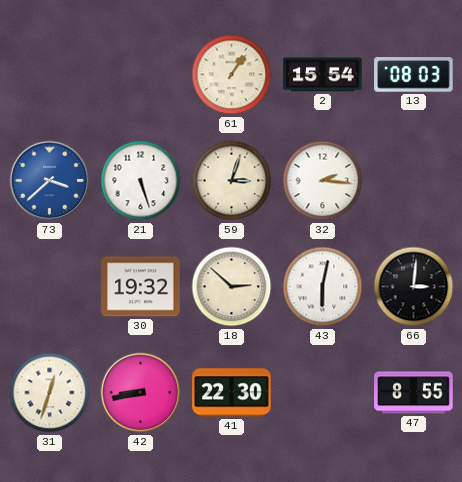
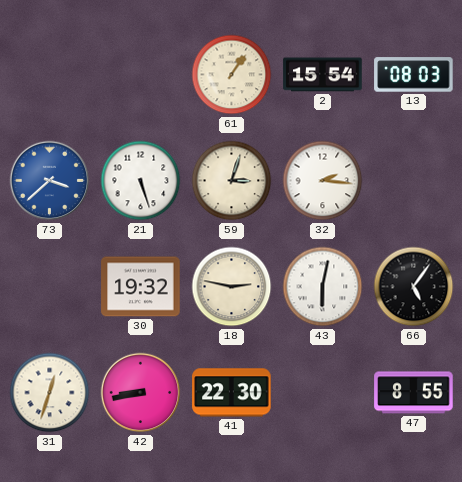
18: 2:52 -> 2:47
66: 3:01 -> 5:06
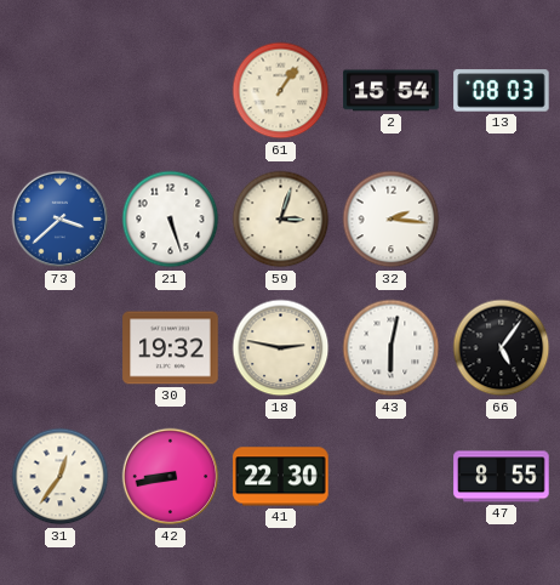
31: 12:33 -> 12:36
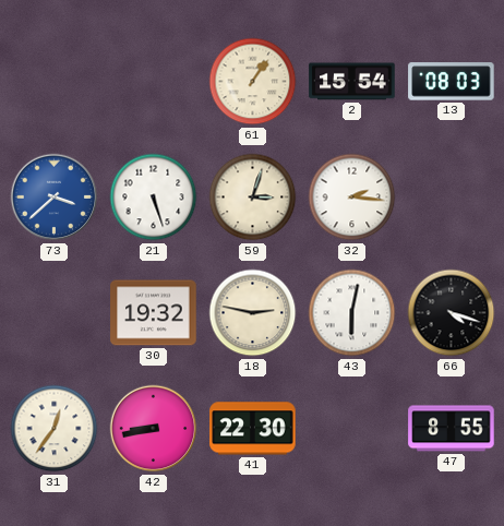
66: 5:06 -> 4:18
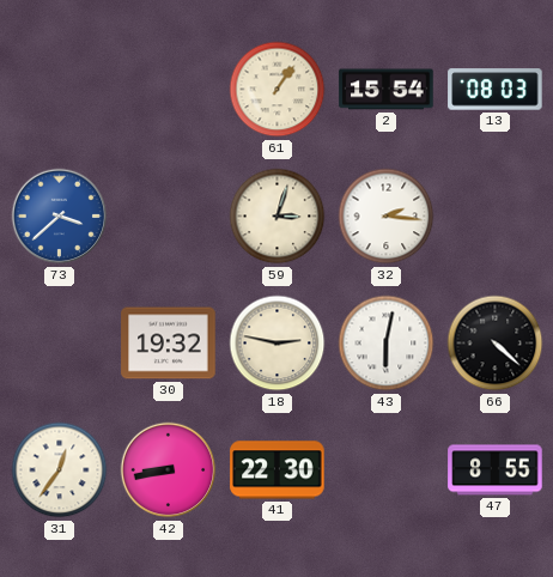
21: 5:27 -> none
66: 4:18 -> 4:22
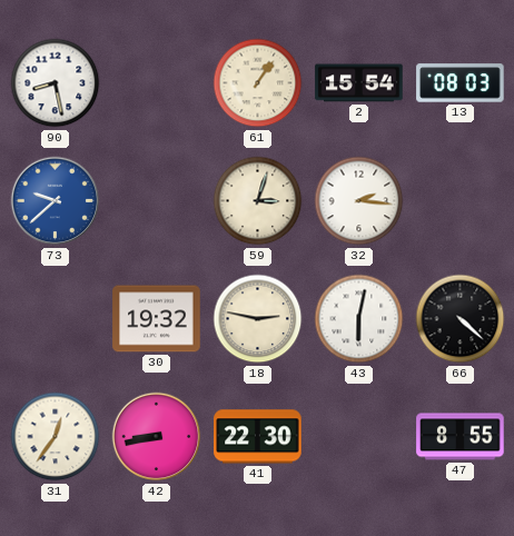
90: none -> 8:28
73: 3:38 -> 9:38
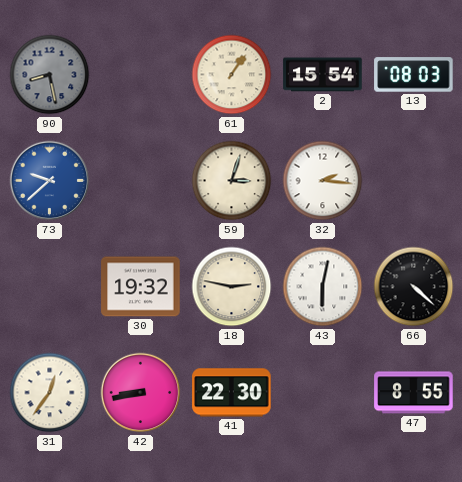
90 dial: white -> grey
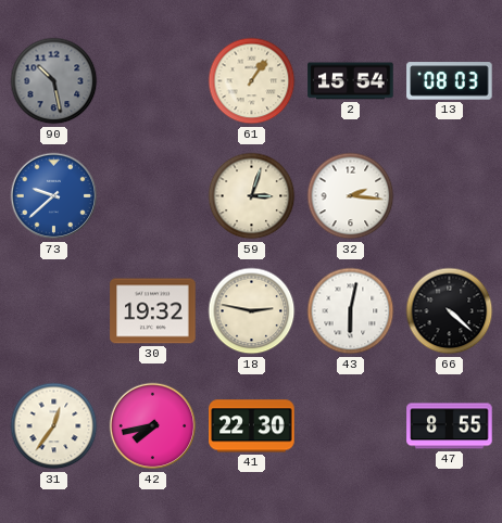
90: 8:28 -> 10:28
42: 8:43 -> 7:43
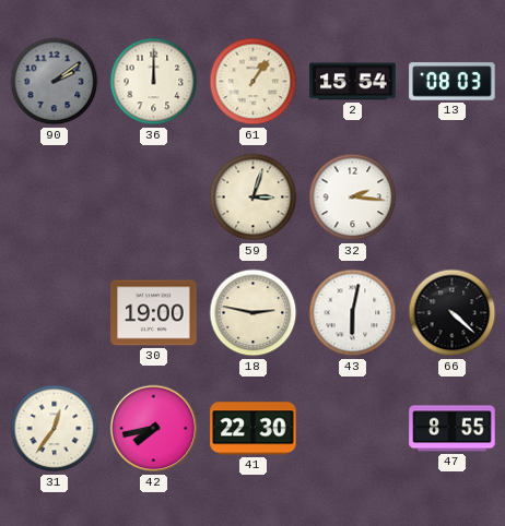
90: 10:28 -> 2:09
36: none -> 12:00
73: 9:38 -> none
30: 19:32 -> 19:00
